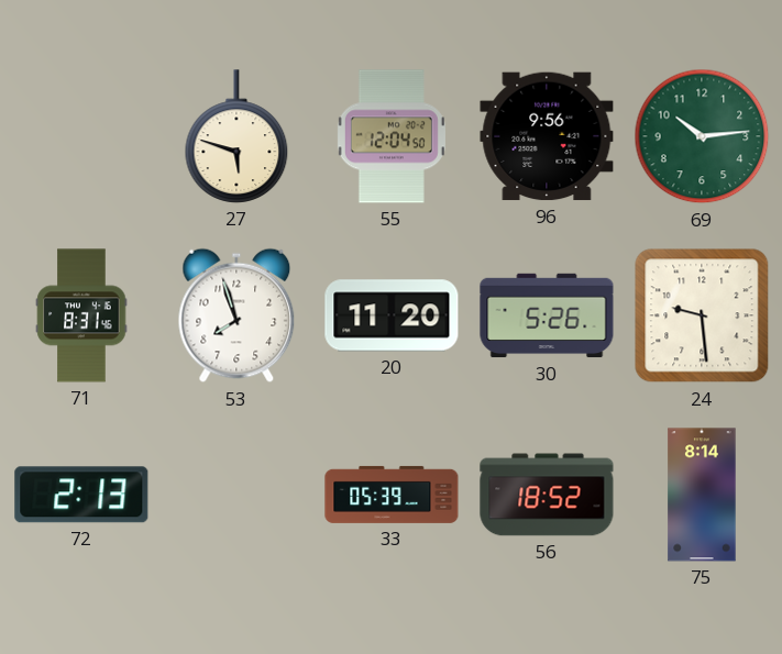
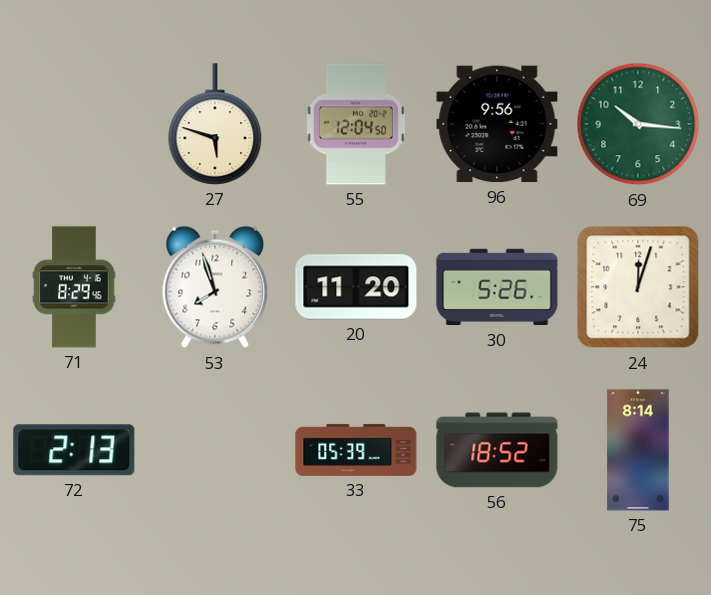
69: 10:14 -> 10:16
71: 8:31 -> 8:29
24: 9:29 -> 12:03
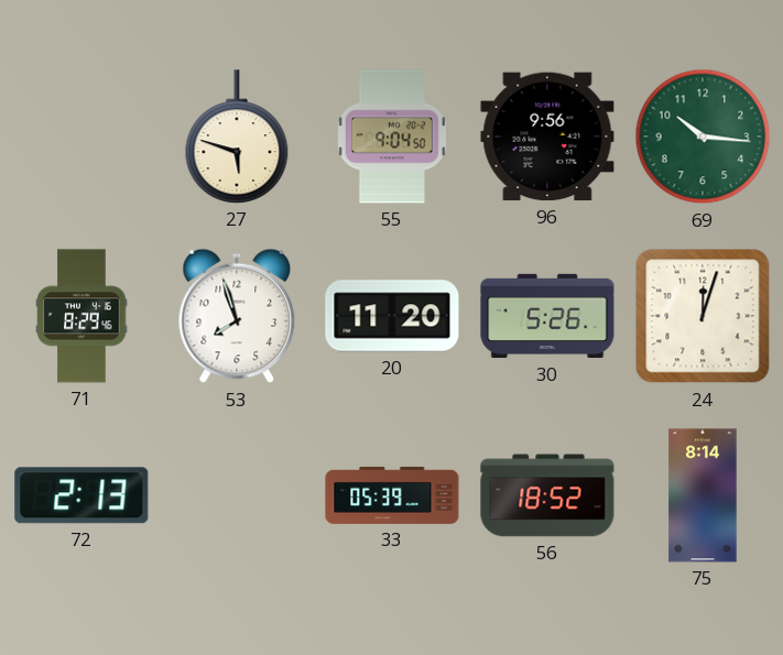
55: 12:04 -> 9:04
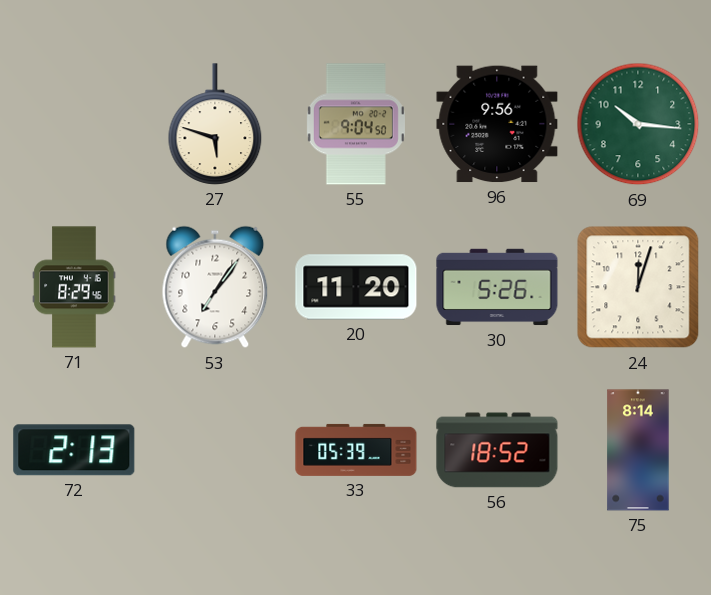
53: 7:57 -> 7:06
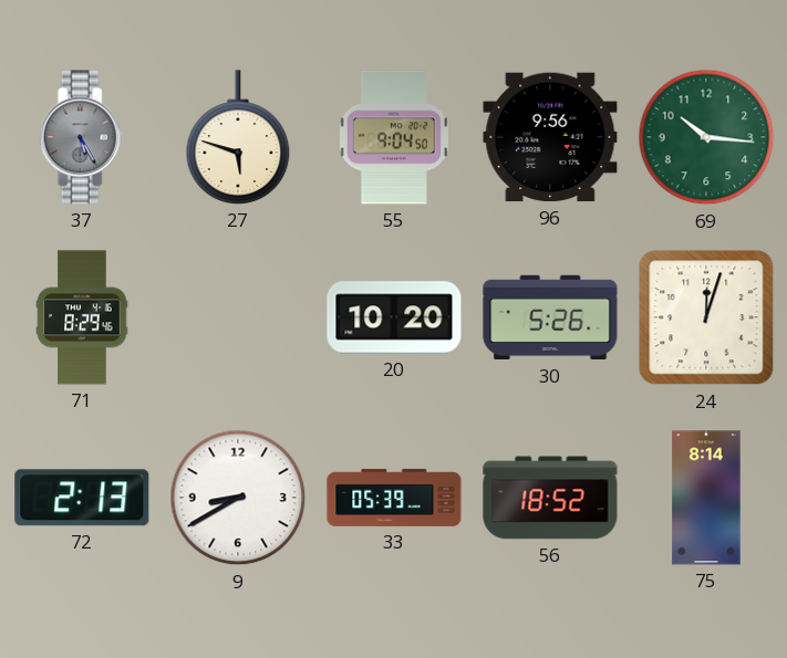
37: none -> 5:25
53: 7:06 -> none
20: 11:20 -> 10:20
9: none -> 8:40
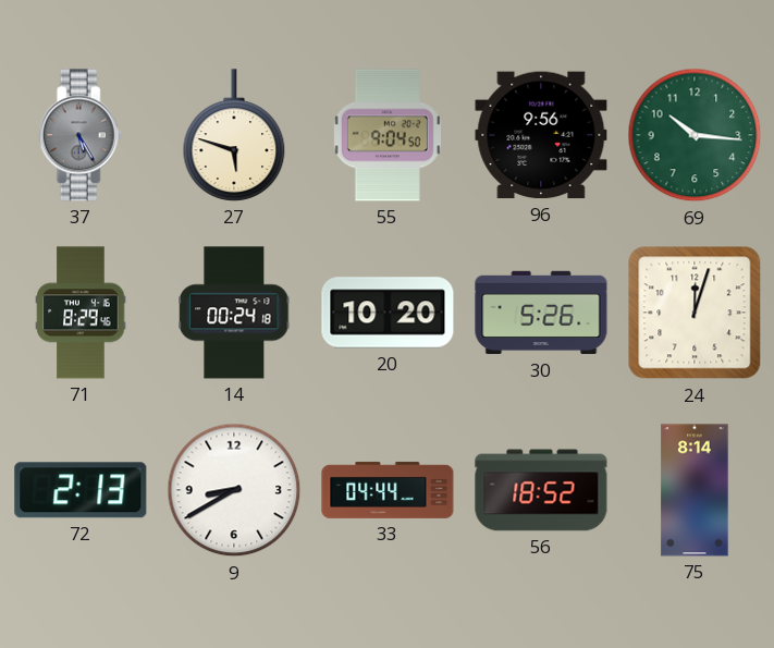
14: none -> 00:24
33: 05:39 -> 04:44
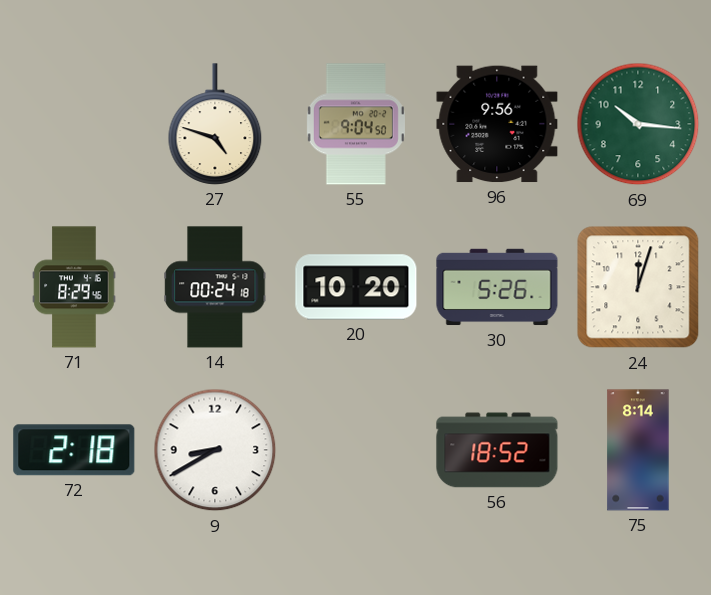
37: 5:25 -> none
27: 5:48 -> 4:48
72: 2:13 -> 2:18
33: 04:44 -> none
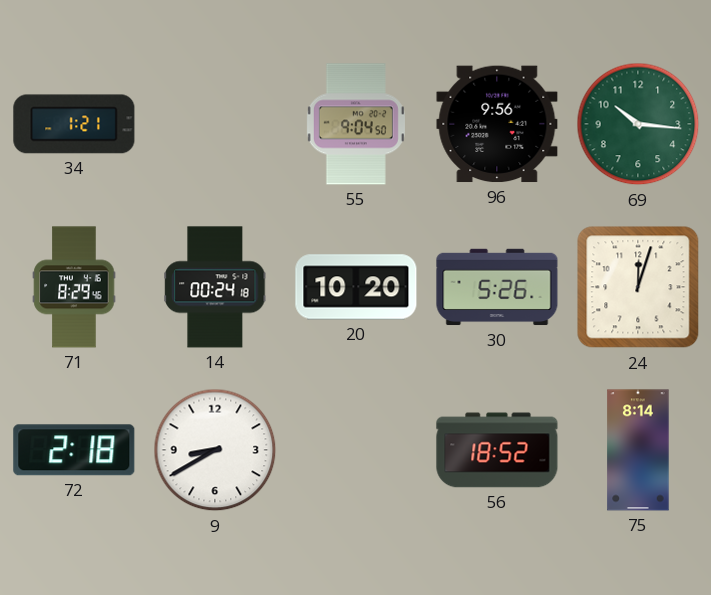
34: none -> 1:21
27: 4:48 -> none
